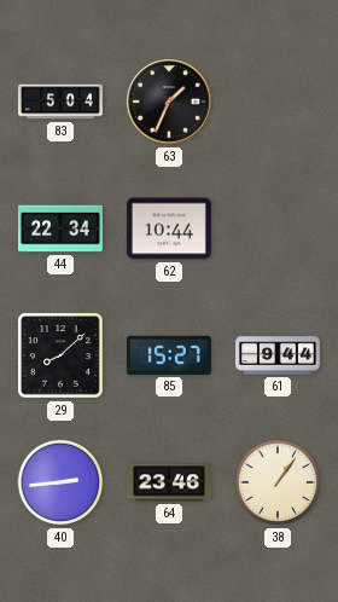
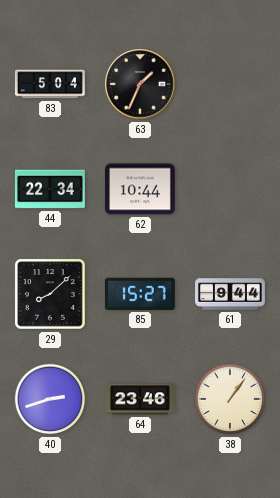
40: 2:44 -> 2:42
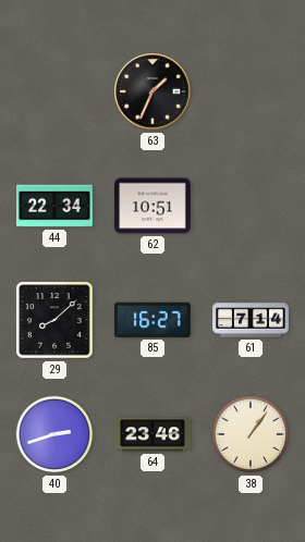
83: 5:04 -> none
62: 10:44 -> 10:51
85: 15:27 -> 16:27
61: 9:44 -> 7:14
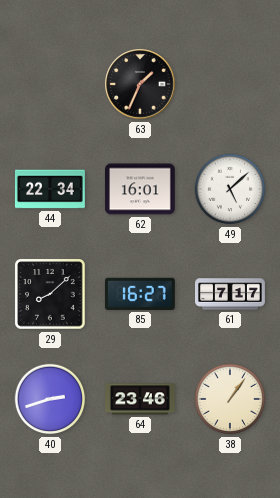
62: 10:51 -> 16:01
49: none -> 5:08
61: 7:14 -> 7:17
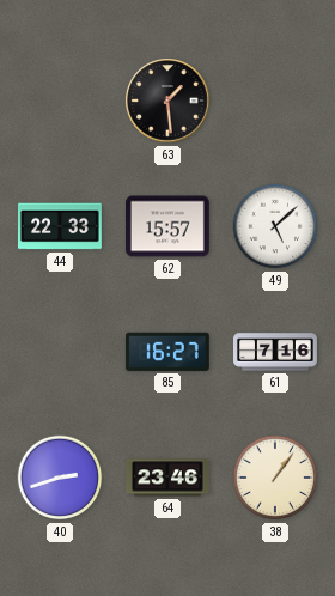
63: 1:34 -> 1:29
44: 22:34 -> 22:33
62: 16:01 -> 15:57
29: 8:08 -> none
61: 7:17 -> 7:16
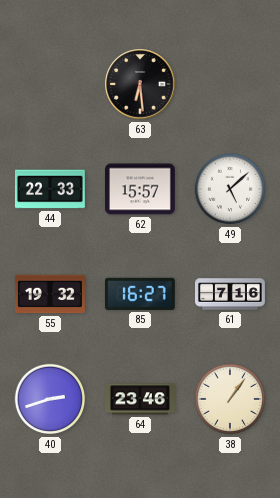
63: 1:29 -> 6:29
55: none -> 19:32
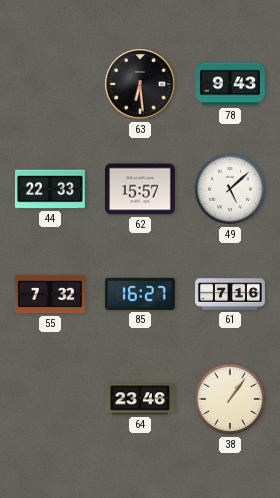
78: none -> 9:43
55: 19:32 -> 7:32
40: 2:42 -> none
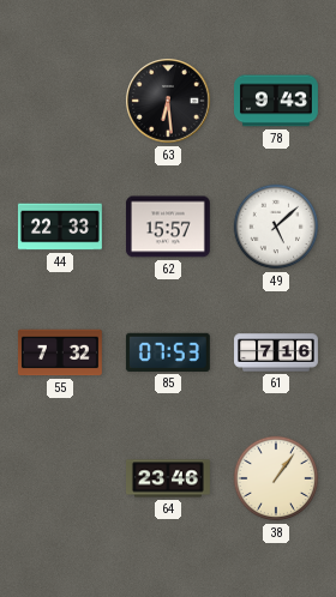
85: 16:27 -> 07:53
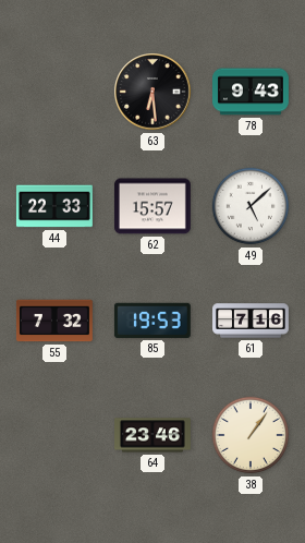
85: 07:53 -> 19:53
